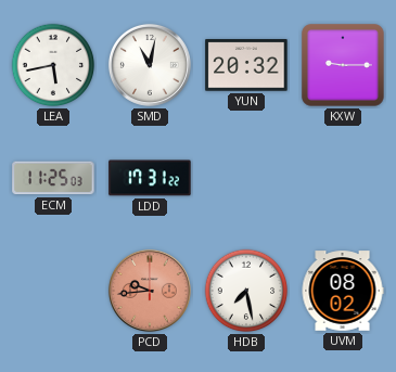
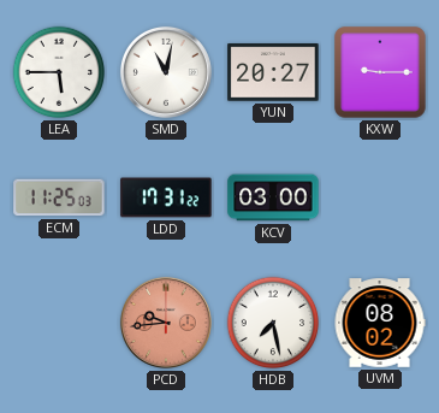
LEA: 5:43 -> 5:45
YUN: 20:32 -> 20:27
KCV: none -> 03:00
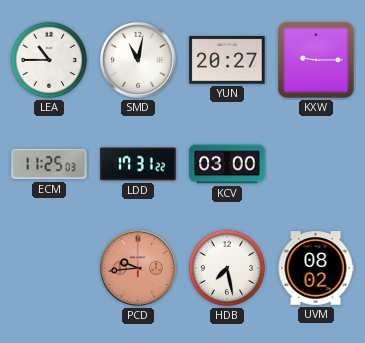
LEA: 5:45 -> 10:45
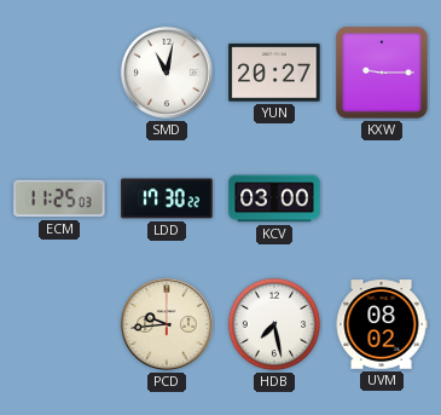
LEA: 10:45 -> none
LDD: 17:31 -> 17:30
PCD dial: salmon -> cream
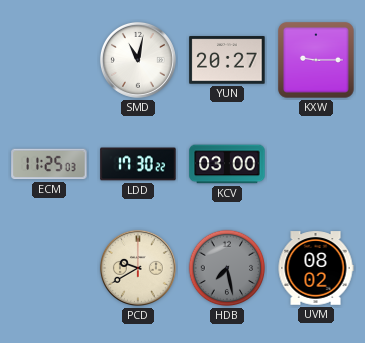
PCD: 9:44 -> 9:40
HDB dial: white -> grey
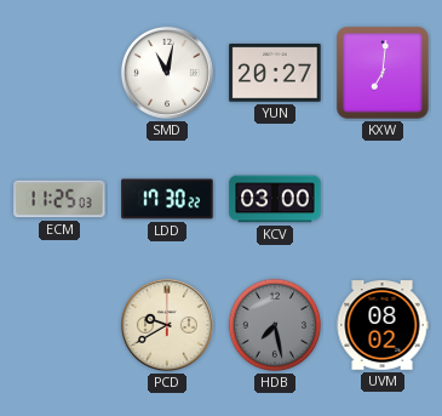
KXW: 9:15 -> 7:01
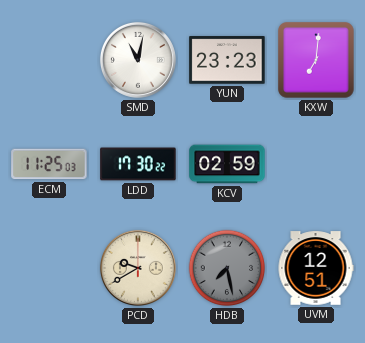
YUN: 20:27 -> 23:23
KCV: 03:00 -> 02:59
UVM: 08:02 -> 12:51
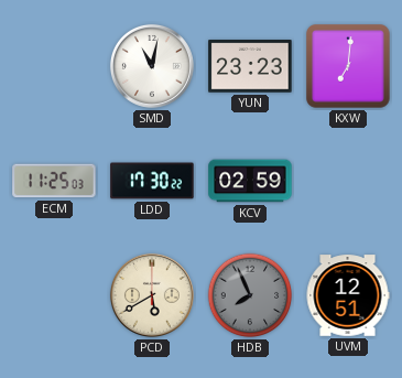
PCD: 9:40 -> 5:40
HDB: 7:28 -> 7:56
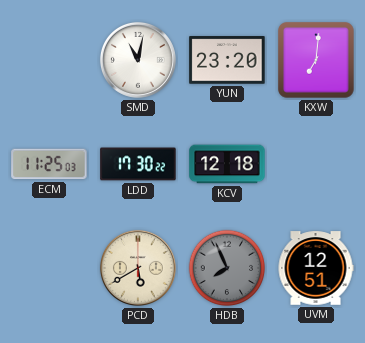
YUN: 23:23 -> 23:20
KCV: 02:59 -> 12:18
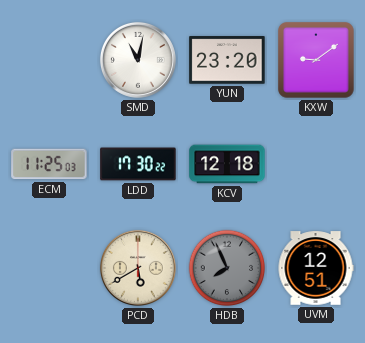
KXW: 7:01 -> 9:09
